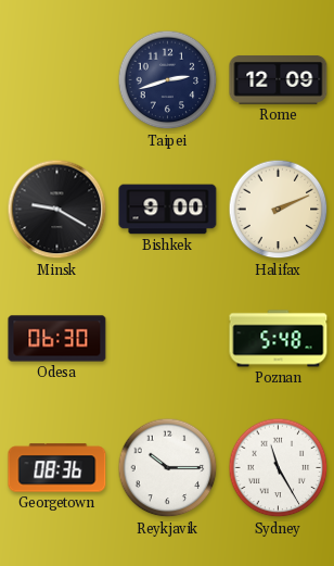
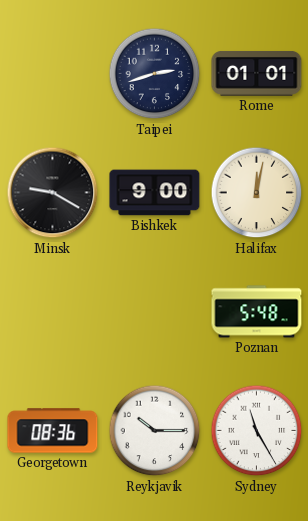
Rome: 12:09 -> 01:01
Halifax: 2:11 -> 12:02
Odesa: 06:30 -> none
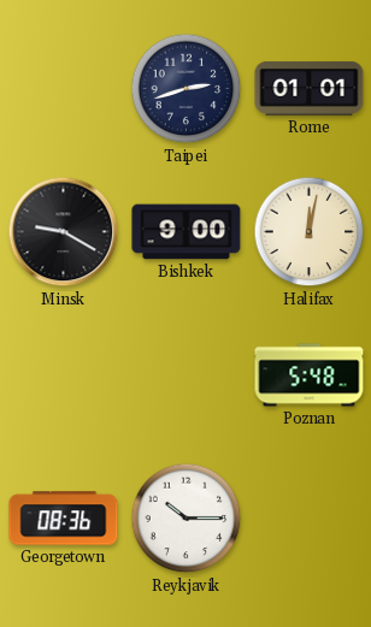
Sydney: 11:25 -> none
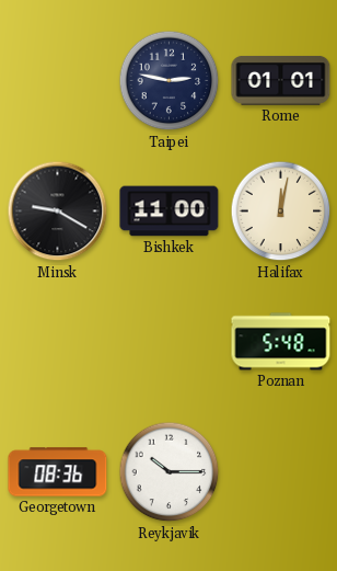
Taipei: 2:42 -> 2:47
Bishkek: 9:00 -> 11:00
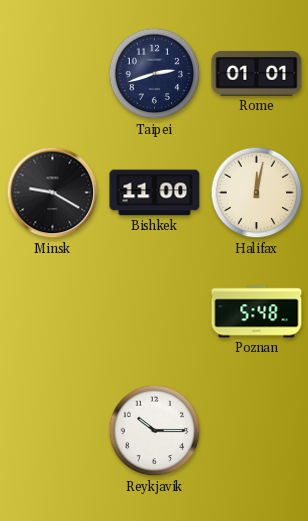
Taipei: 2:47 -> 2:42
Georgetown: 08:36 -> none
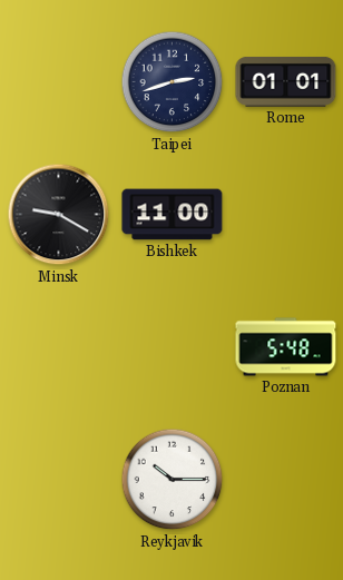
Halifax: 12:02 -> none
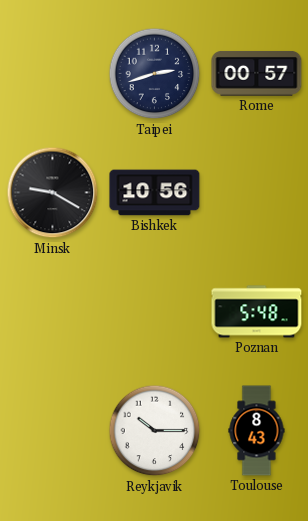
Rome: 01:01 -> 00:57
Bishkek: 11:00 -> 10:56
Toulouse: none -> 8:43
